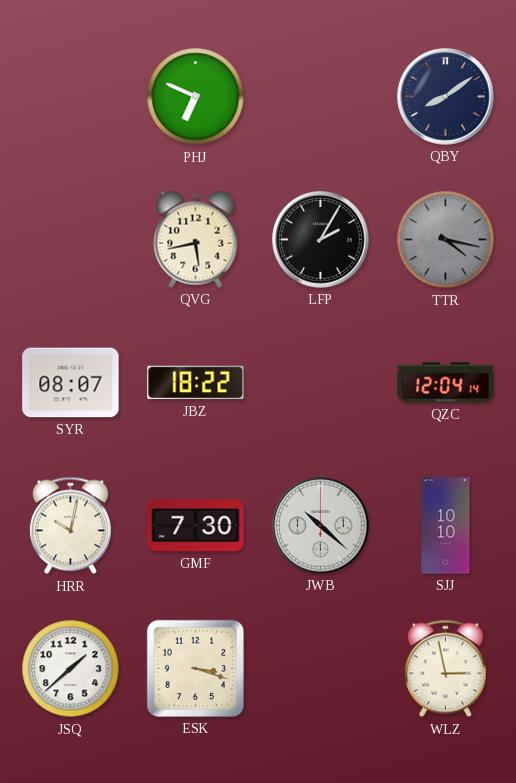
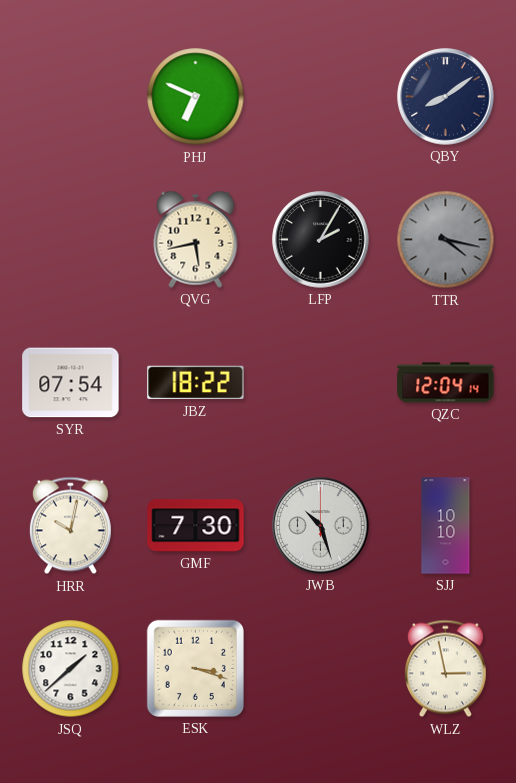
SYR: 08:07 -> 07:54
JWB: 10:22 -> 10:27
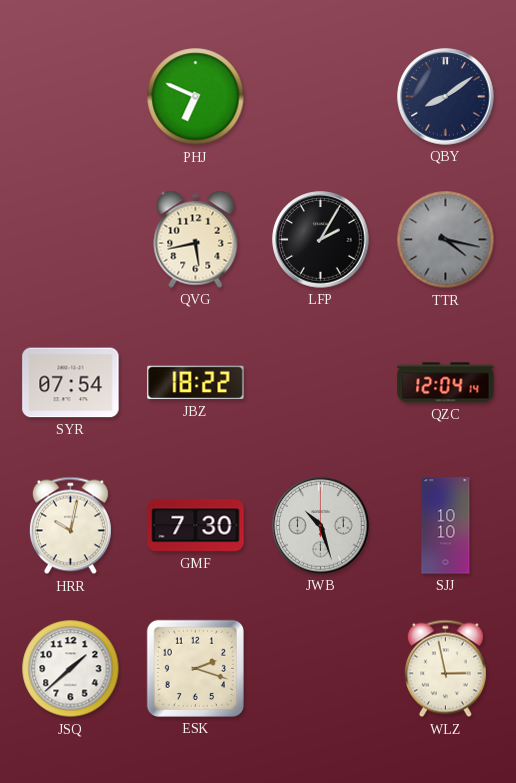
ESK: 3:18 -> 2:18
